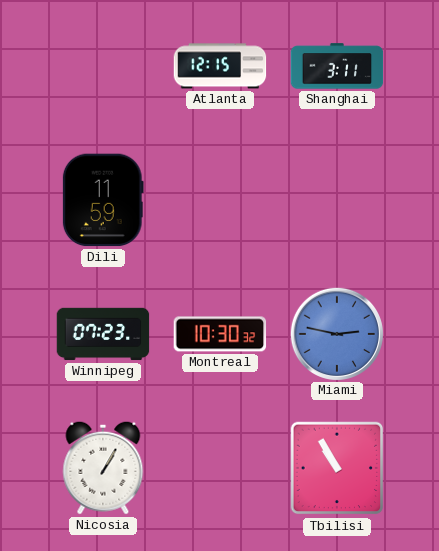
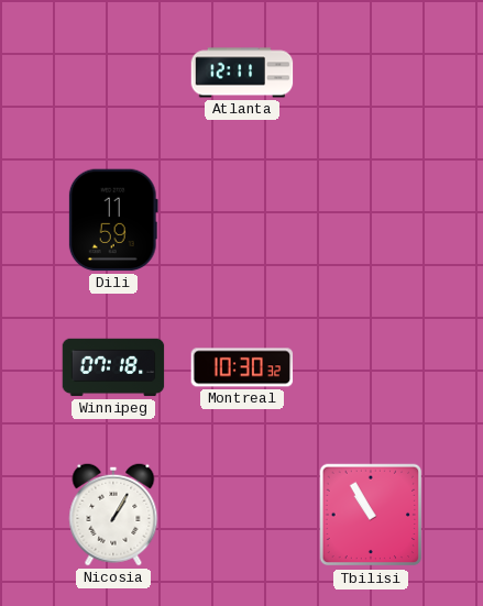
Atlanta: 12:15 -> 12:11
Shanghai: 3:11 -> none
Winnipeg: 07:23 -> 07:18
Miami: 2:47 -> none
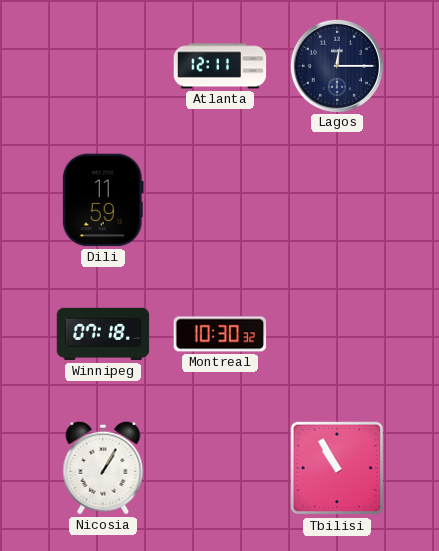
Lagos: none -> 12:15
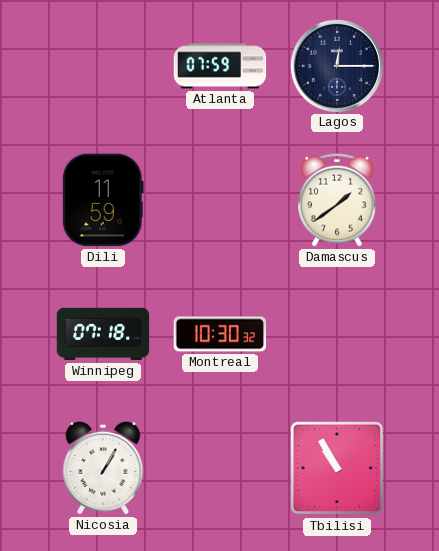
Atlanta: 12:11 -> 07:59
Damascus: none -> 1:39
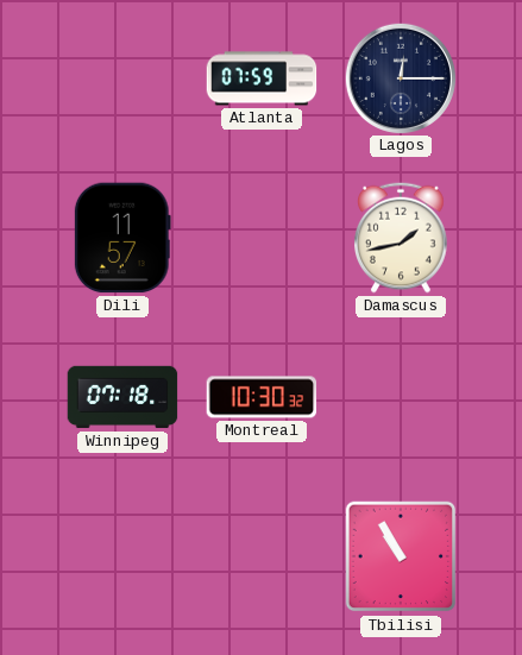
Dili: 11:59 -> 11:57
Damascus: 1:39 -> 1:43
Nicosia: 1:05 -> none
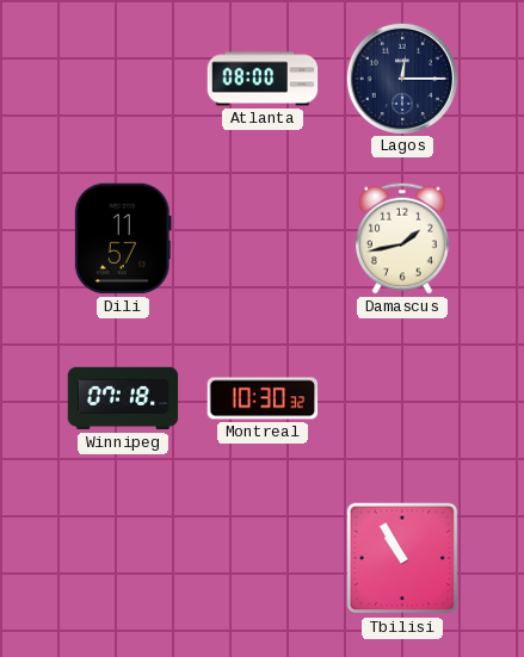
Atlanta: 07:59 -> 08:00
